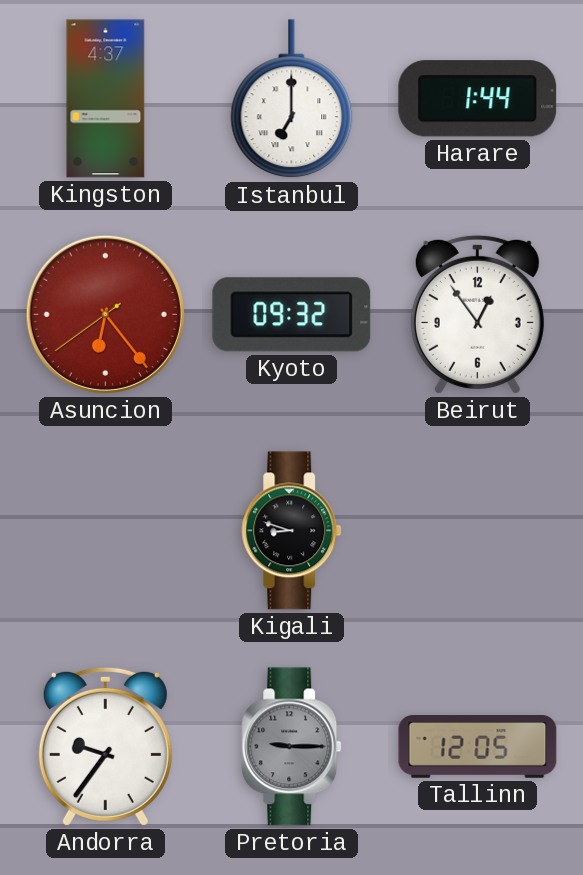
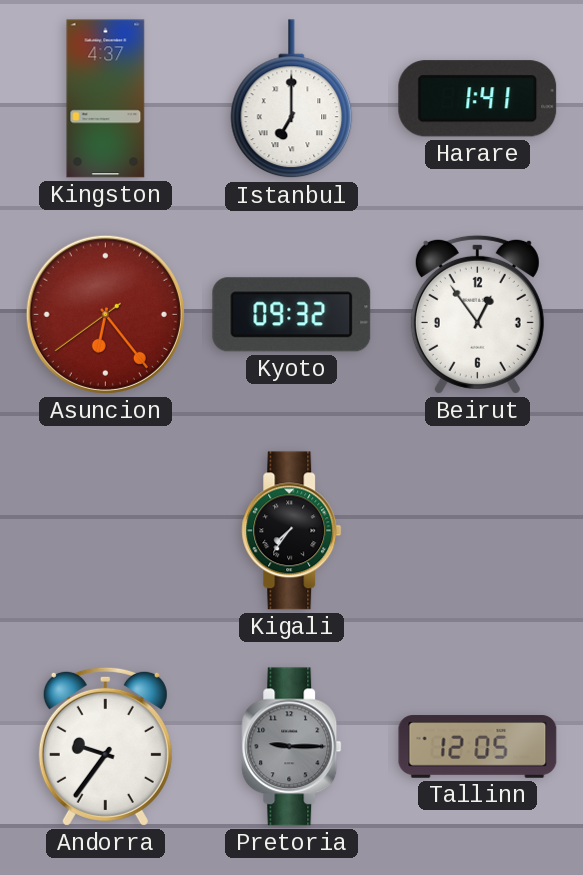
Harare: 1:44 -> 1:41
Kigali: 8:48 -> 7:36
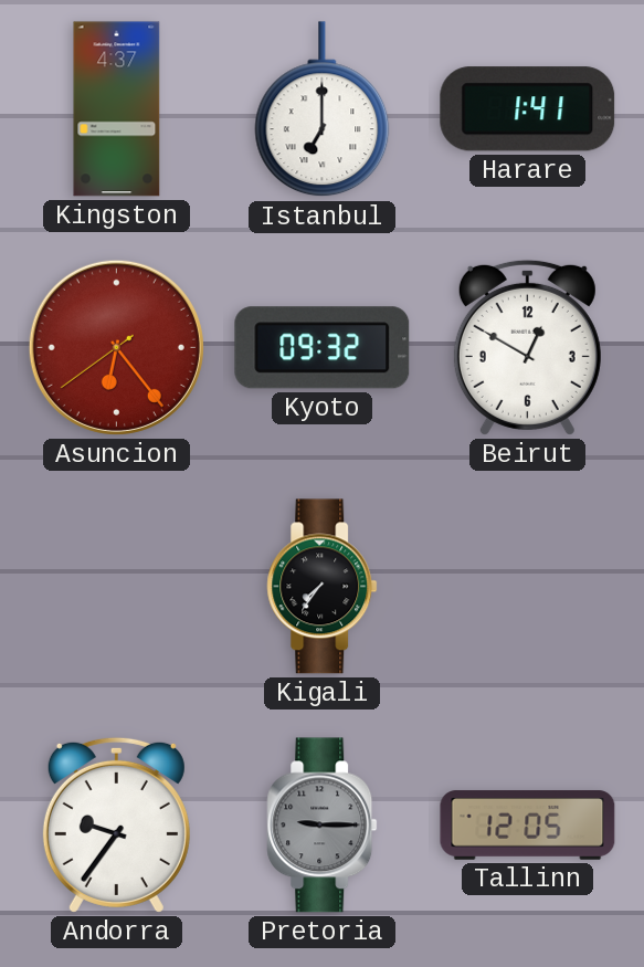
Beirut: 12:54 -> 12:50
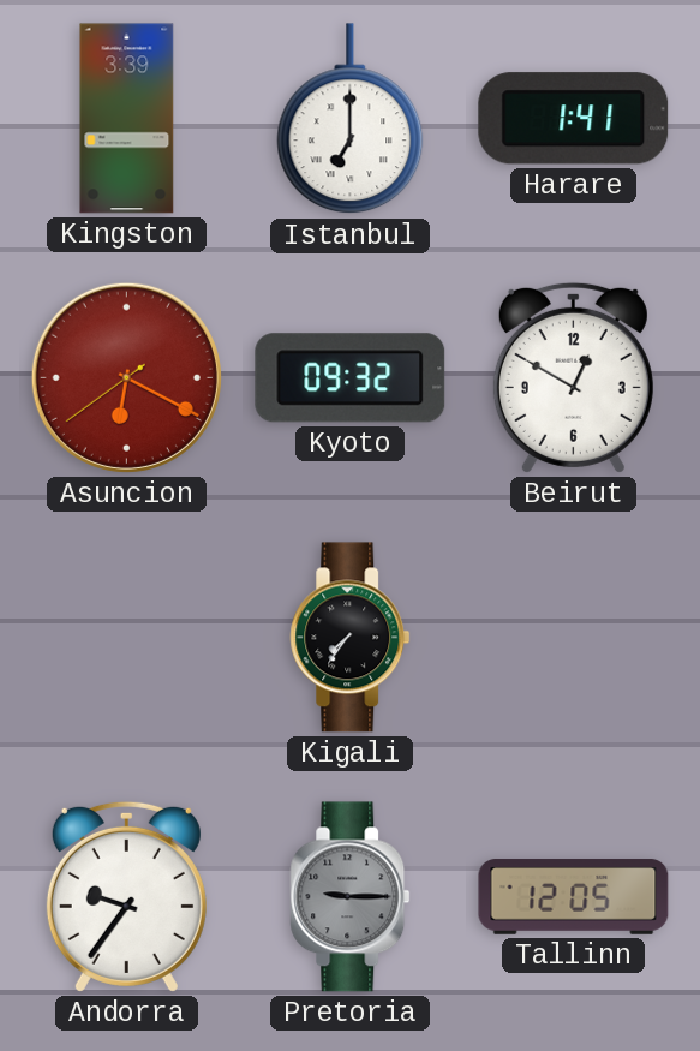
Kingston: 4:37 -> 3:39
Asuncion: 6:23 -> 6:19
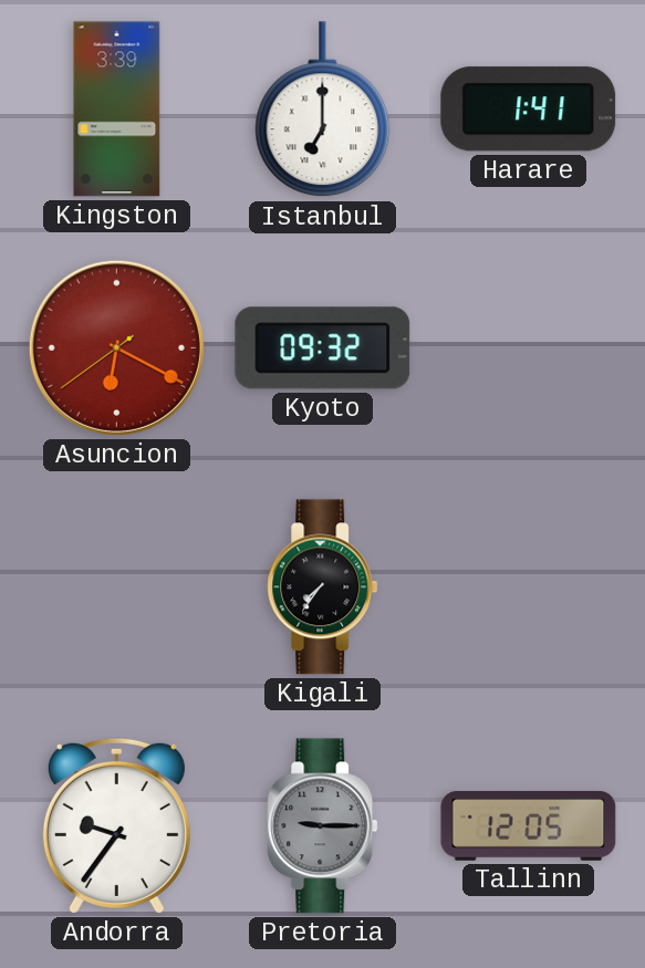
Beirut: 12:50 -> none
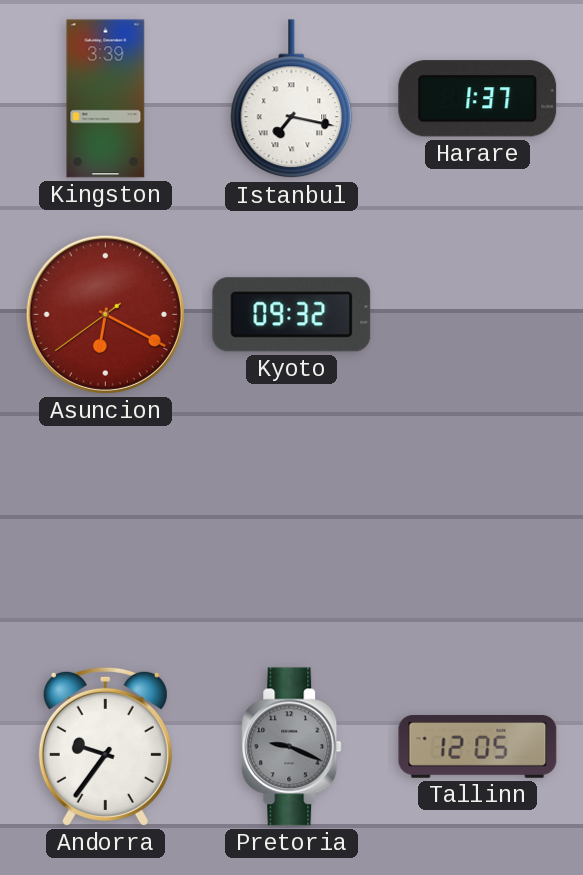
Istanbul: 7:00 -> 7:17
Harare: 1:41 -> 1:37
Kigali: 7:36 -> none
Pretoria: 9:15 -> 9:19
